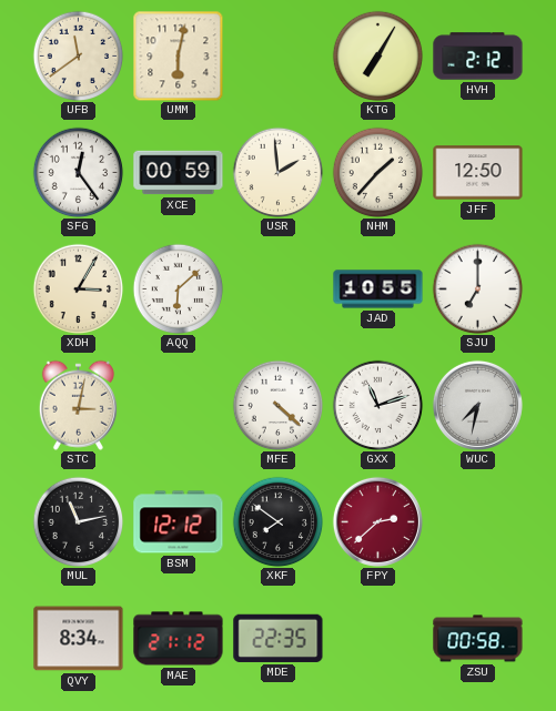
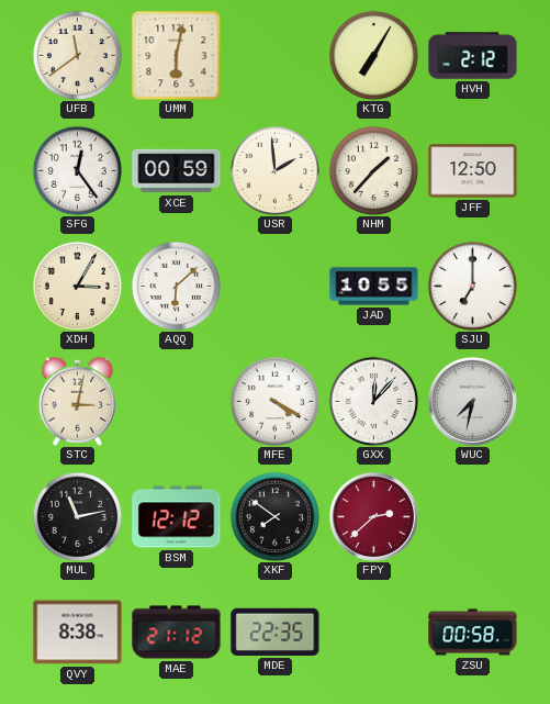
MFE: 4:22 -> 4:20
GXX: 11:12 -> 12:07
QVY: 8:34 -> 8:38
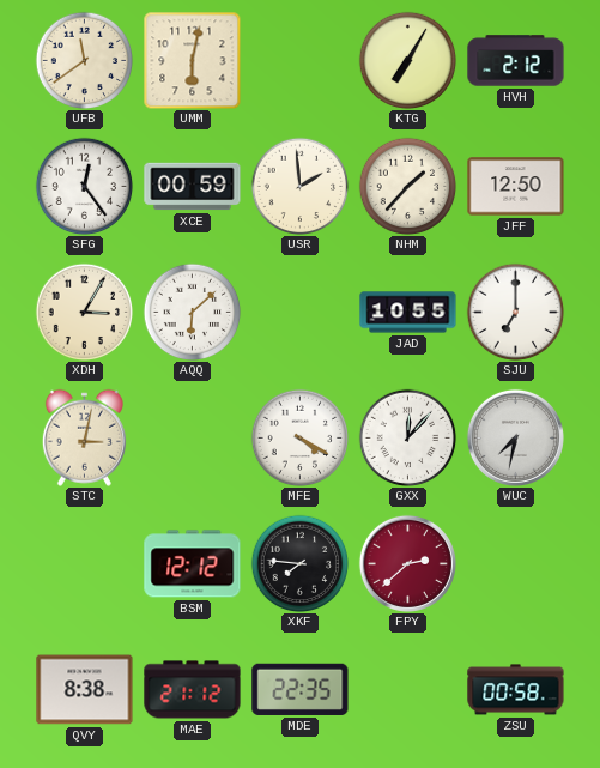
MUL: 11:13 -> none
XKF: 7:51 -> 7:46
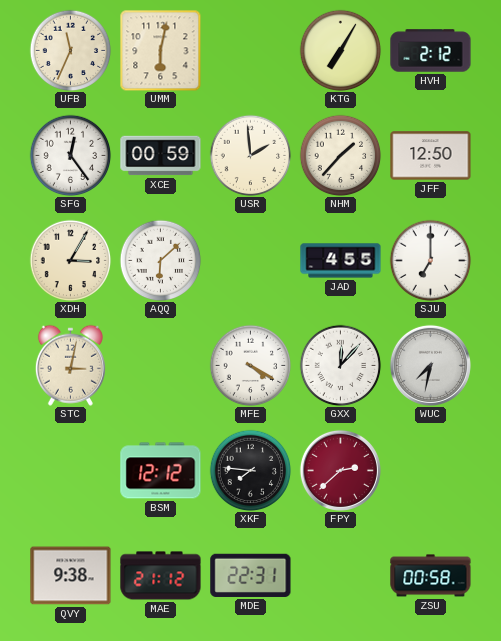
UFB: 11:39 -> 11:34
JAD: 10:55 -> 4:55
QVY: 8:38 -> 9:38
MDE: 22:35 -> 22:31
